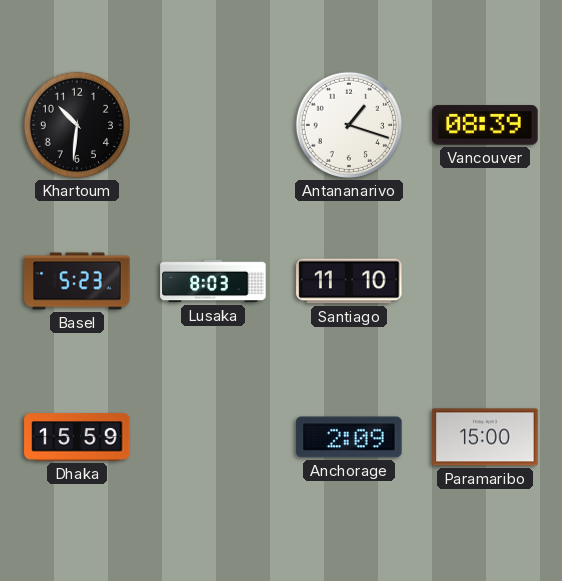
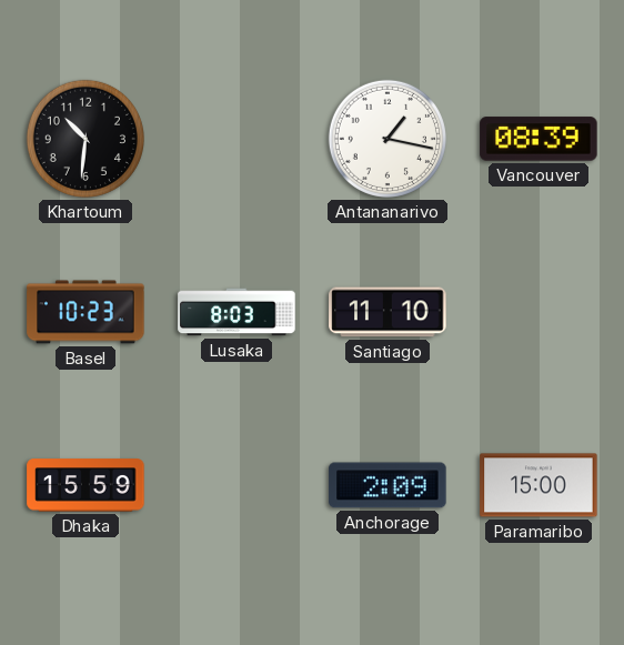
Antananarivo: 1:18 -> 1:17
Basel: 5:23 -> 10:23
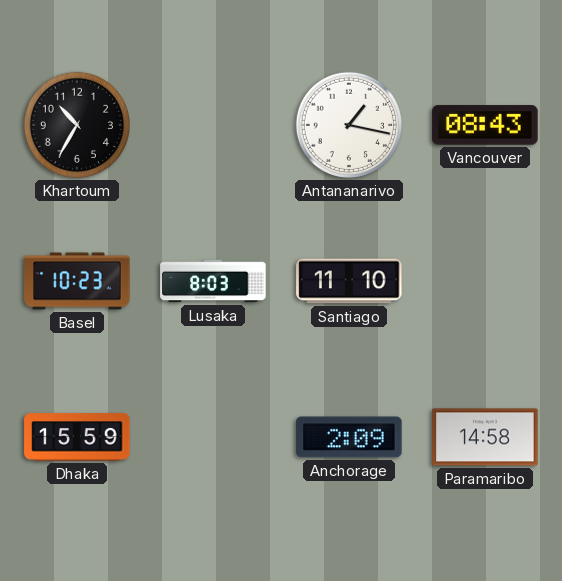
Khartoum: 10:31 -> 10:35
Vancouver: 08:39 -> 08:43
Paramaribo: 15:00 -> 14:58
